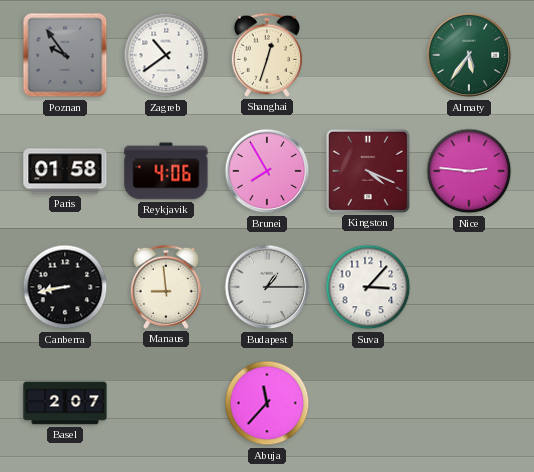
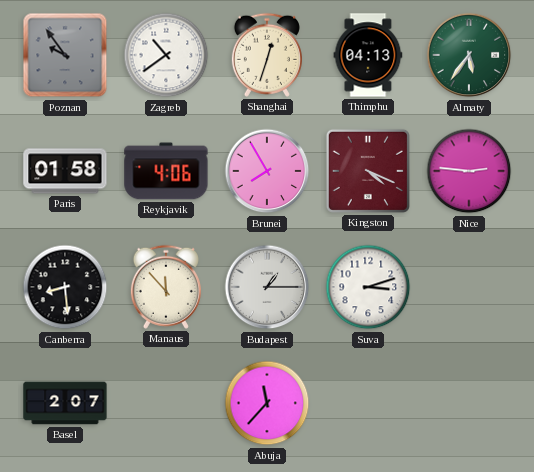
Thimphu: none -> 04:13
Canberra: 8:43 -> 8:29
Manaus: 8:59 -> 11:53
Suva: 3:07 -> 3:12
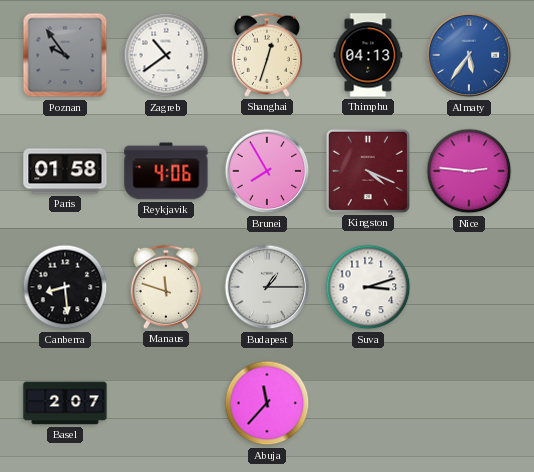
Almaty dial: green -> blue
Manaus: 11:53 -> 11:48
